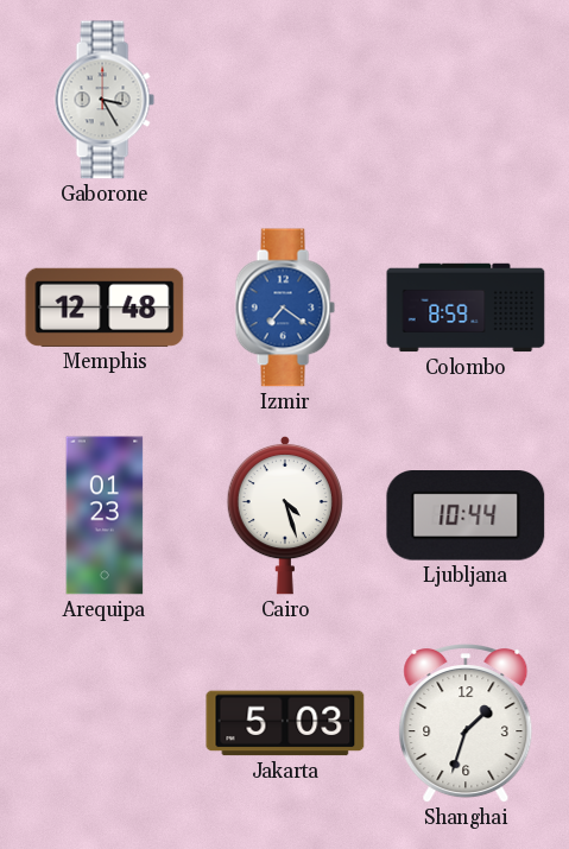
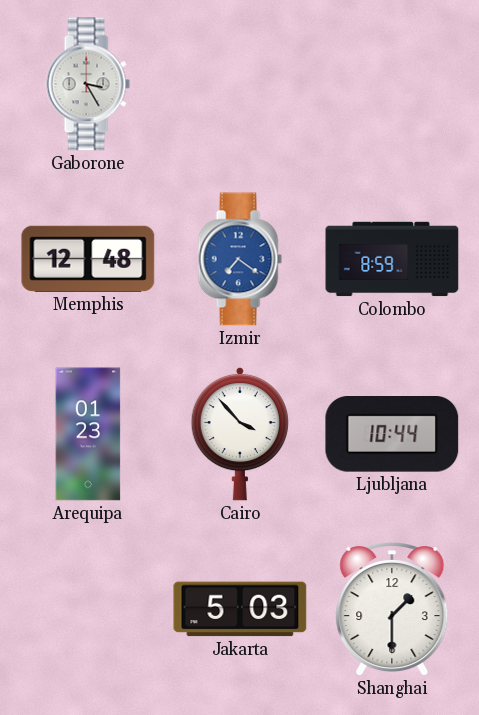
Cairo: 4:27 -> 3:53
Shanghai: 1:33 -> 1:30
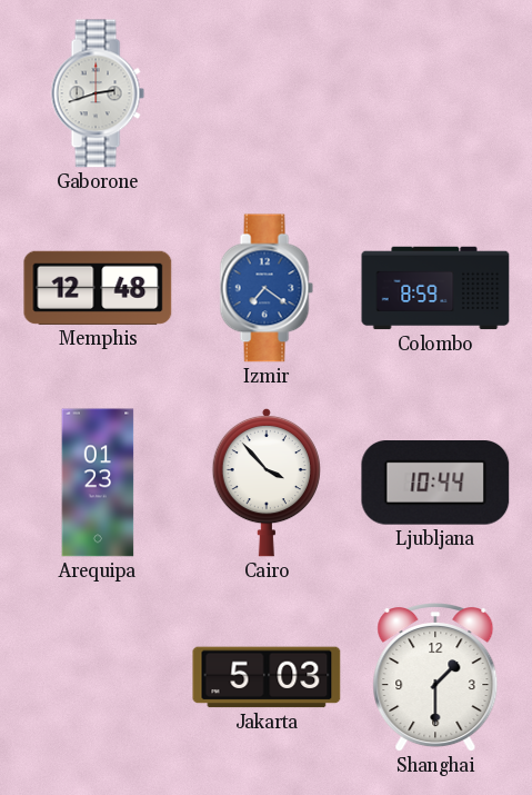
Gaborone: 3:25 -> 2:42
